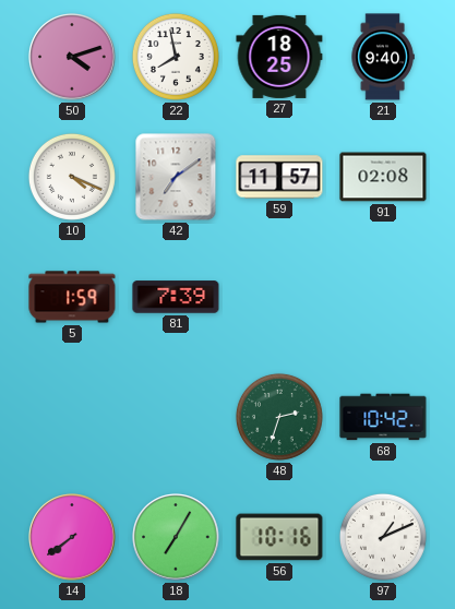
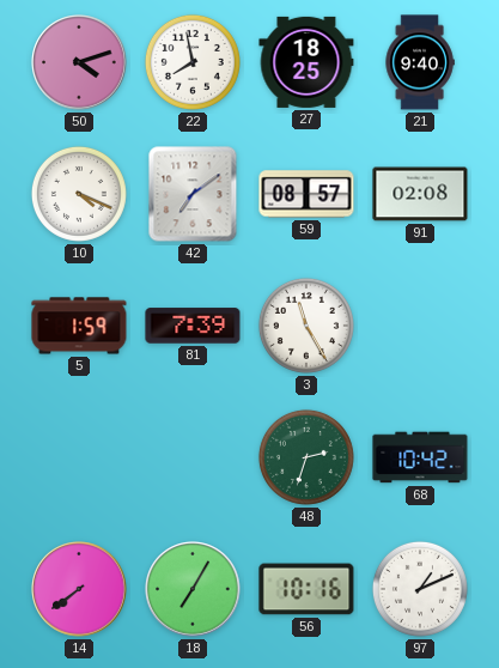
59: 11:57 -> 08:57
3: none -> 11:25
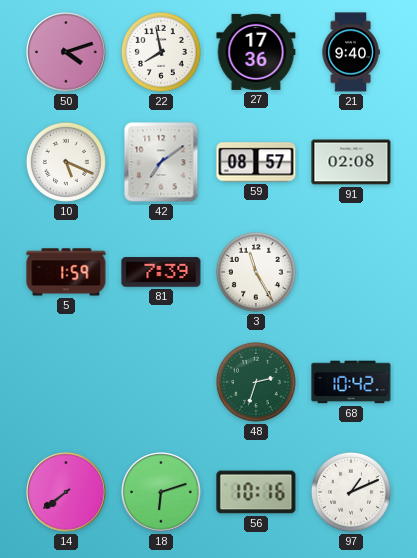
27: 18:25 -> 17:36
10: 4:19 -> 5:19
18: 7:05 -> 6:12
